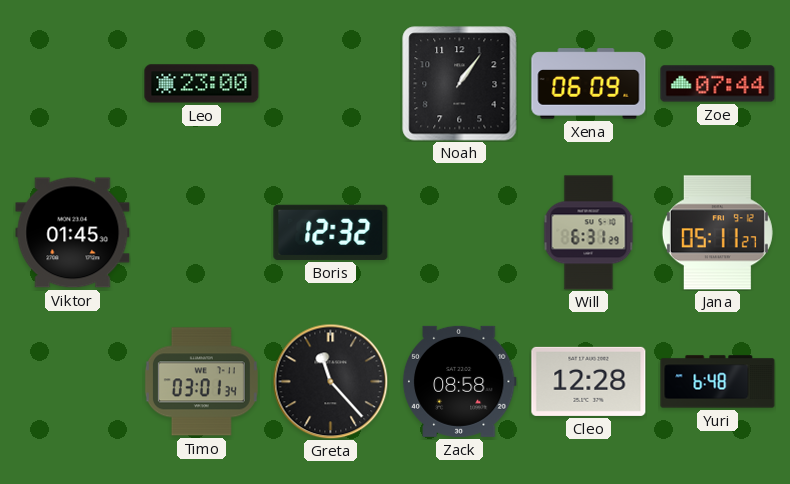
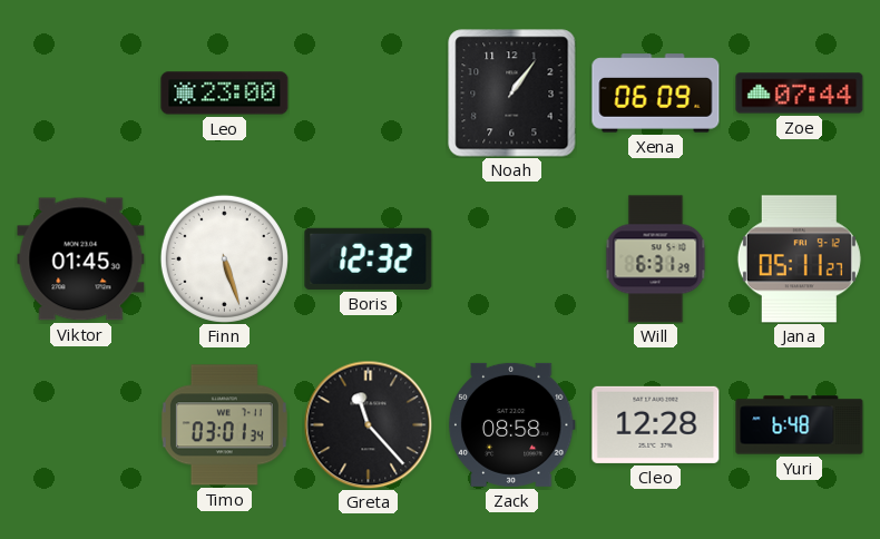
Finn: none -> 5:27
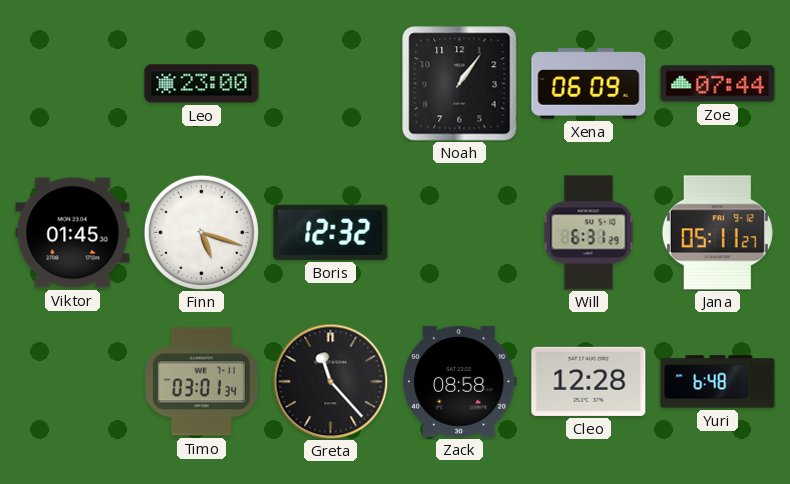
Finn: 5:27 -> 5:18
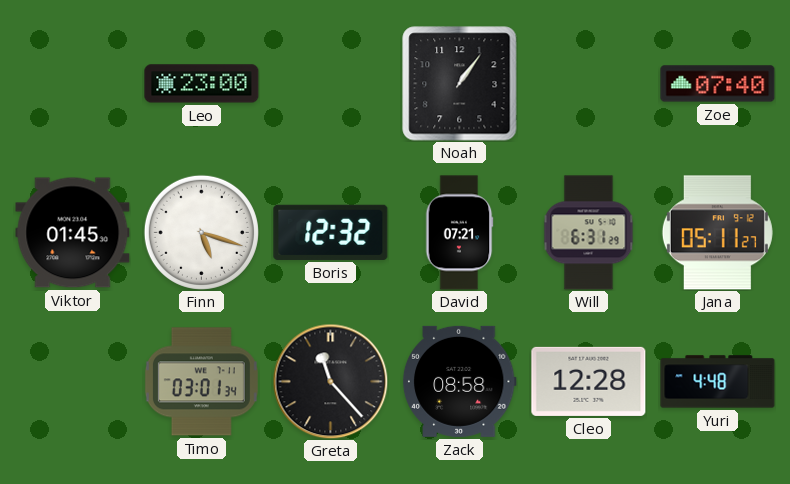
Xena: 06:09 -> none
Zoe: 07:44 -> 07:40
David: none -> 07:21
Yuri: 6:48 -> 4:48
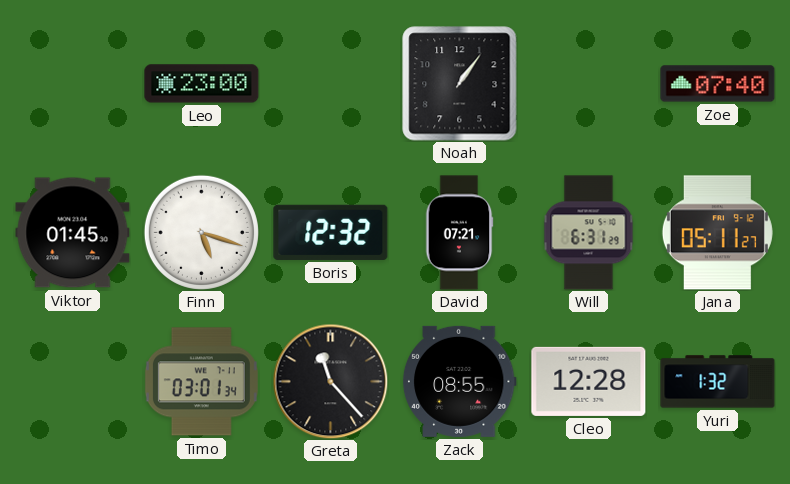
Zack: 08:58 -> 08:55
Yuri: 4:48 -> 1:32
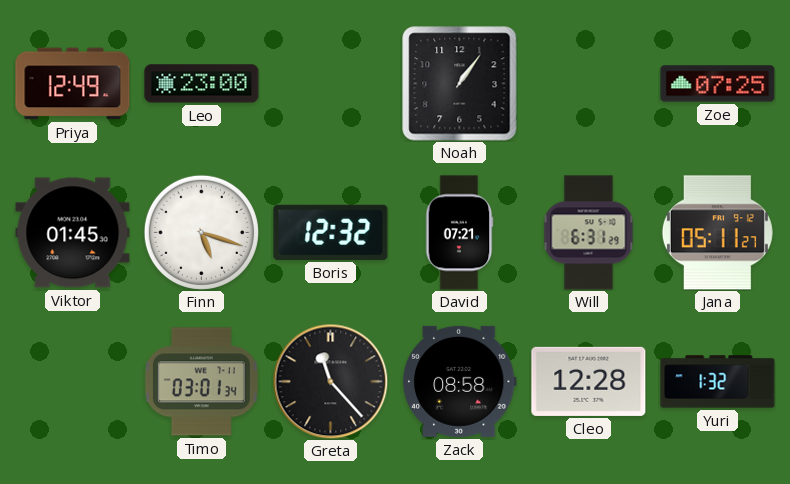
Priya: none -> 12:49
Zoe: 07:40 -> 07:25
Zack: 08:55 -> 08:58
